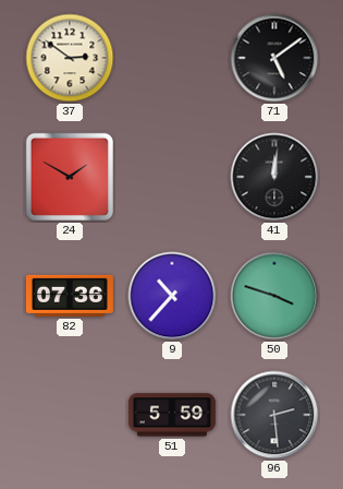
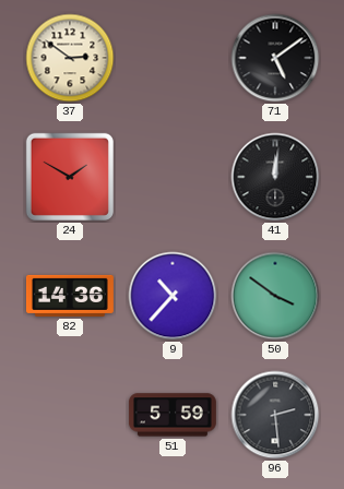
82: 07:36 -> 14:36
50: 3:48 -> 3:51
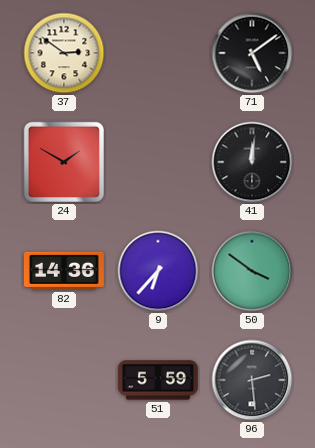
9: 10:37 -> 6:37
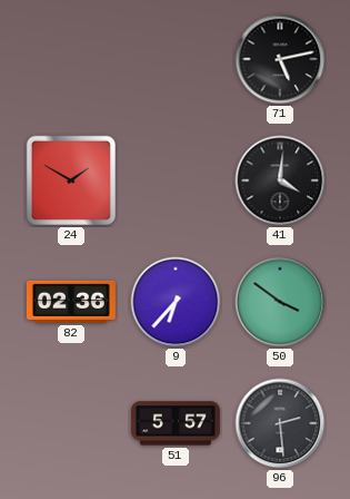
37: 2:51 -> none
71: 5:09 -> 5:13
41: 12:01 -> 4:01
82: 14:36 -> 02:36
51: 5:59 -> 5:57
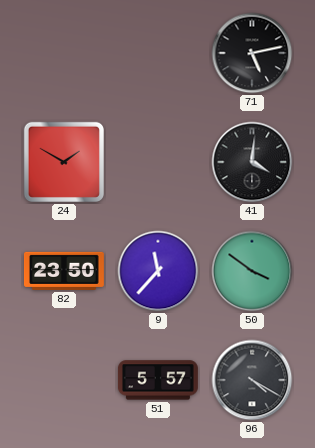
82: 02:36 -> 23:50
9: 6:37 -> 11:37
96: 2:29 -> 4:20
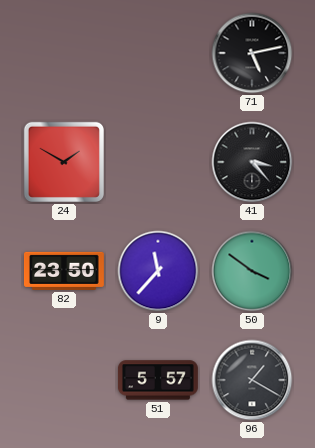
41: 4:01 -> 3:23
96: 4:20 -> 1:20
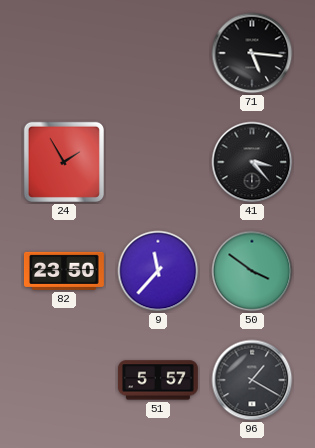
71: 5:13 -> 5:16
24: 1:50 -> 1:55
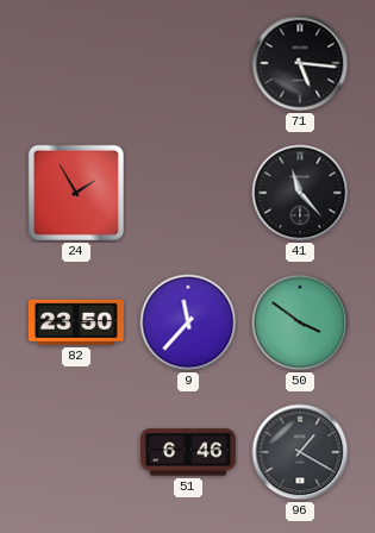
41: 3:23 -> 11:23
51: 5:57 -> 6:46
